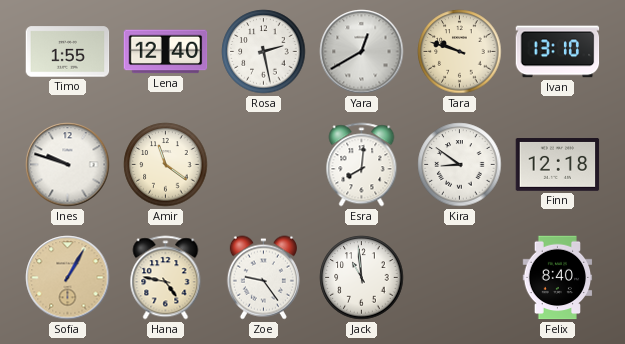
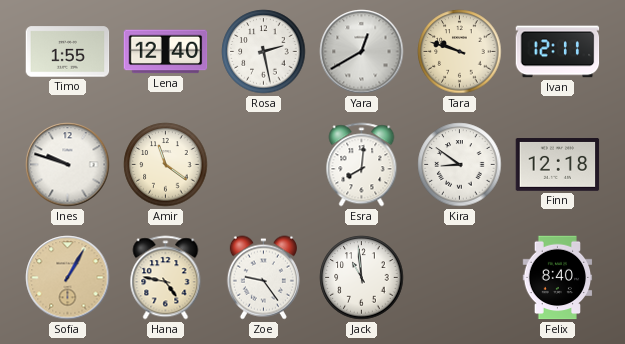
Ivan: 13:10 -> 12:11
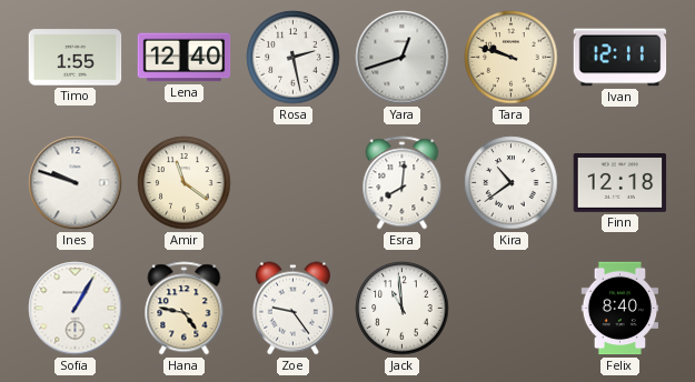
Yara: 12:40 -> 12:42
Kira: 8:51 -> 10:39
Sofia dial: champagne -> white
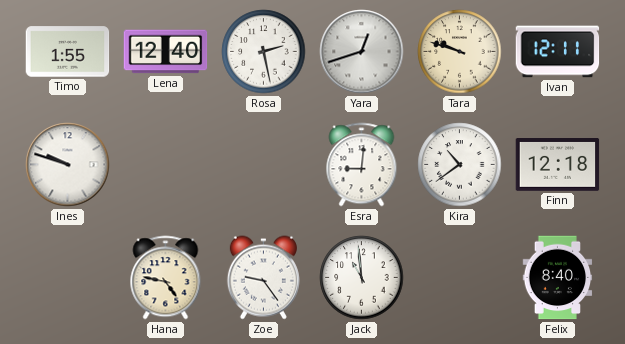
Amir: 11:21 -> none
Esra: 8:01 -> 9:01
Sofia: 1:05 -> none
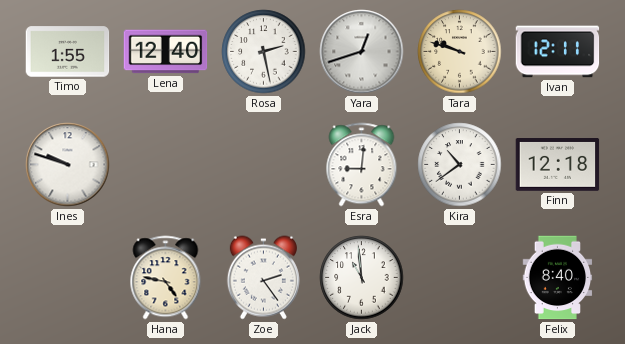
Zoe: 9:24 -> 2:24
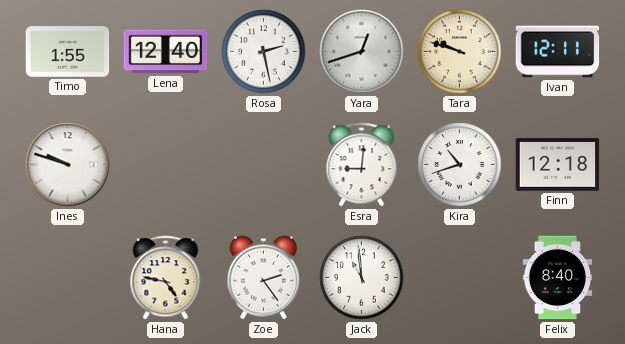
Kira: 10:39 -> 10:42
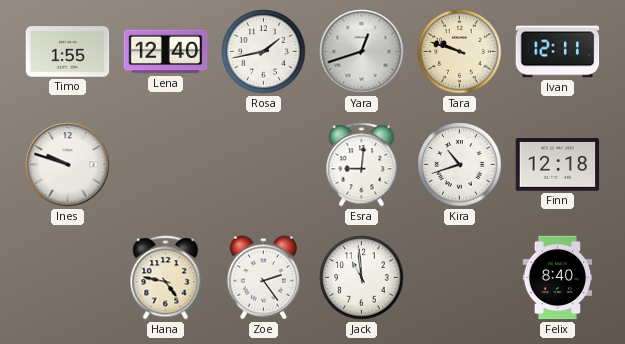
Rosa: 2:28 -> 1:43
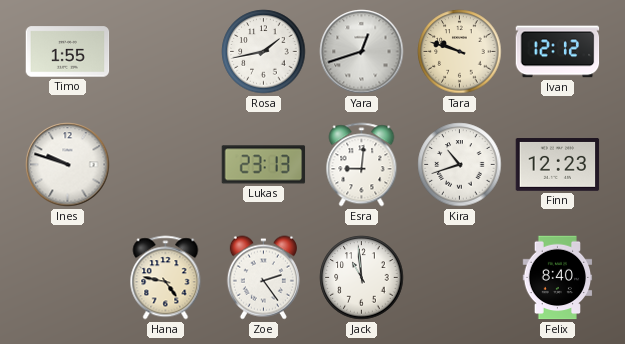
Lena: 12:40 -> none
Ivan: 12:11 -> 12:12
Lukas: none -> 23:13
Finn: 12:18 -> 12:23
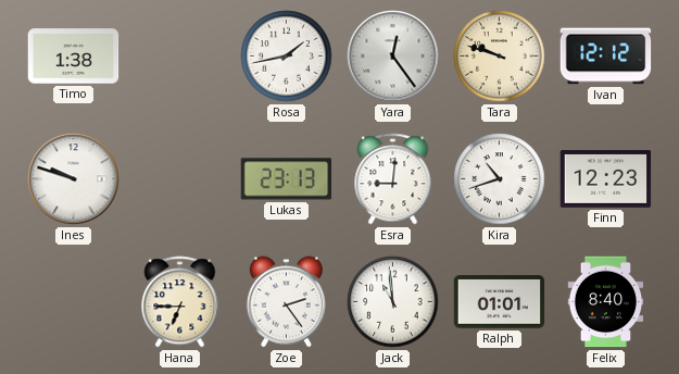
Timo: 1:55 -> 1:38
Yara: 12:42 -> 12:24
Hana: 4:47 -> 6:45
Ralph: none -> 01:01
